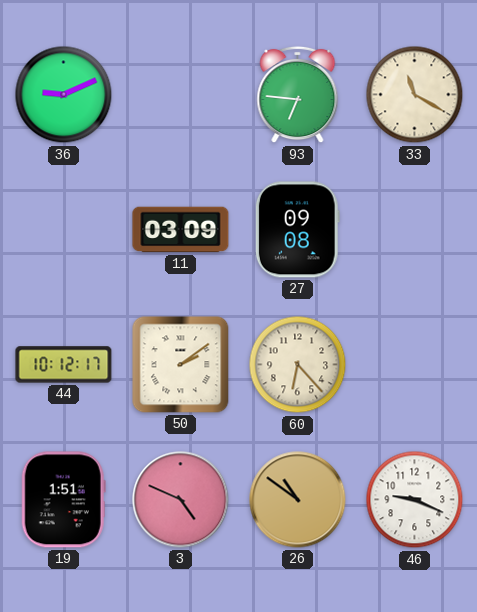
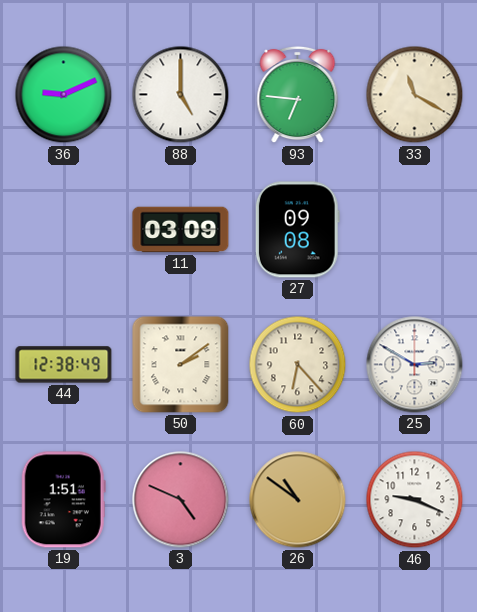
88: none -> 5:00
44: 10:12 -> 12:38
25: none -> 2:50
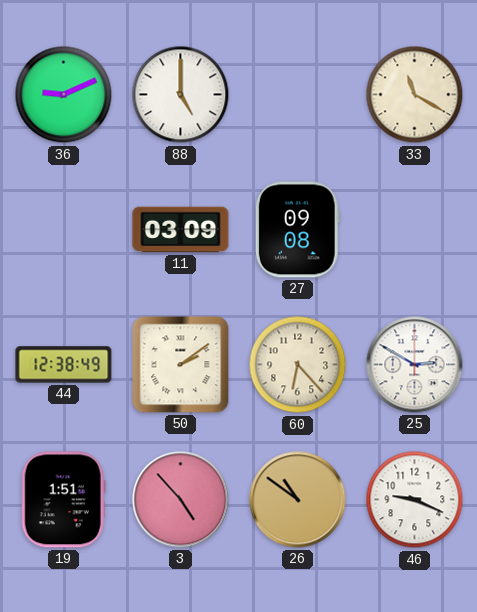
93: 6:46 -> none
3: 4:49 -> 4:53
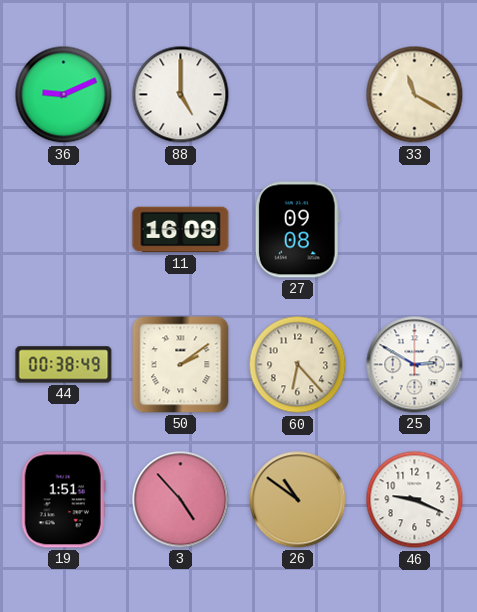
11: 03:09 -> 16:09
44: 12:38 -> 00:38
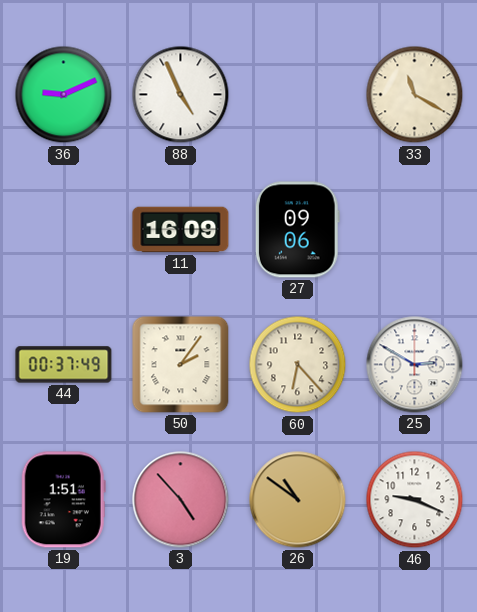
88: 5:00 -> 4:56
27: 09:08 -> 09:06
44: 00:38 -> 00:37
50: 2:09 -> 2:06
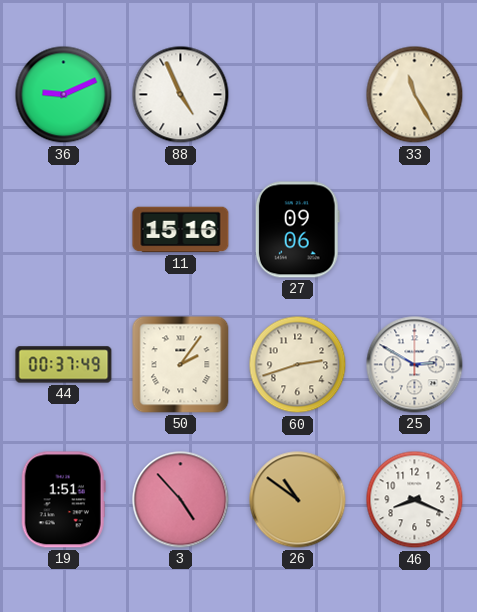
33: 11:20 -> 11:25
11: 16:09 -> 15:16
60: 6:23 -> 2:42
46: 9:19 -> 8:19
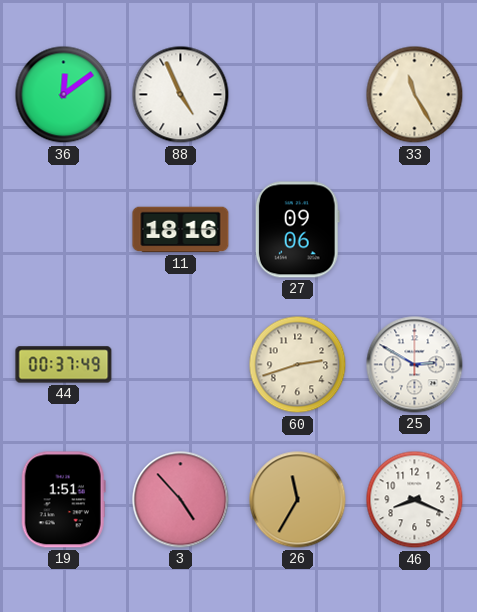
36: 9:11 -> 12:09
11: 15:16 -> 18:16
50: 2:06 -> none
26: 10:51 -> 11:35
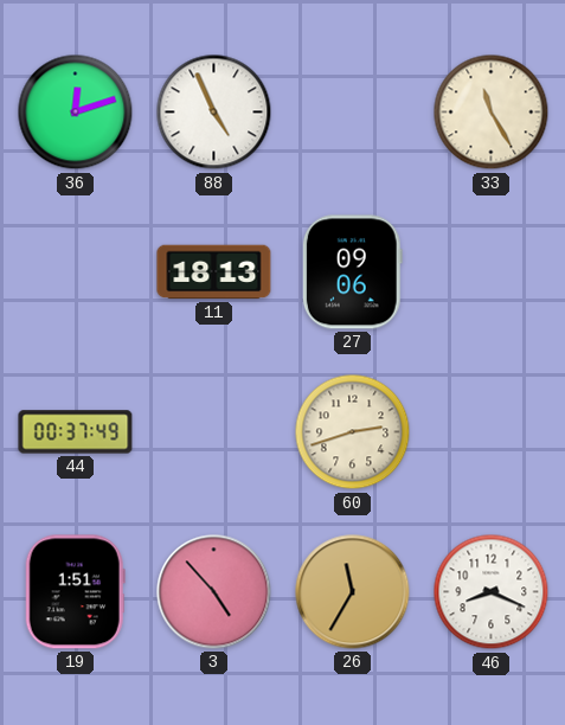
36: 12:09 -> 12:12
11: 18:16 -> 18:13
25: 2:50 -> none
